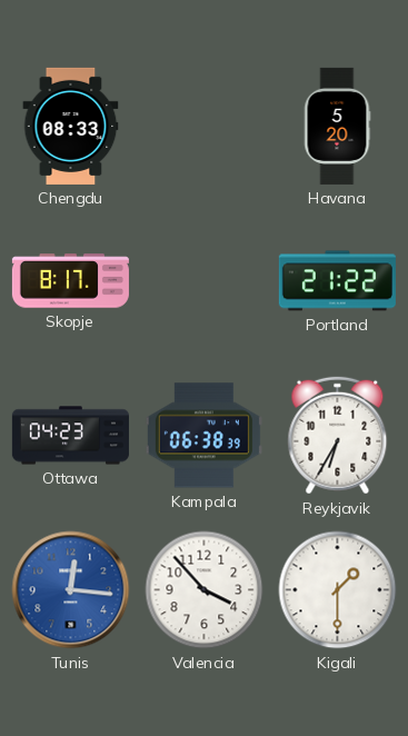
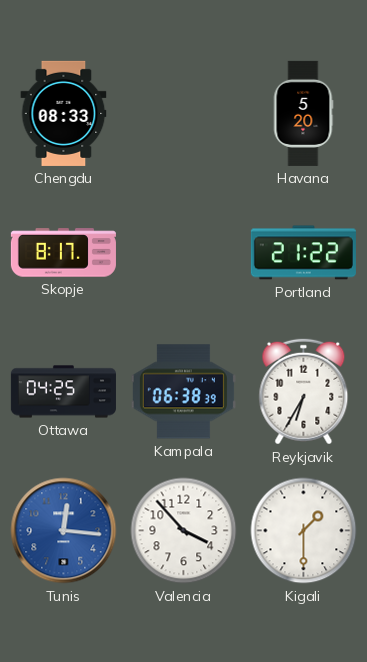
Ottawa: 04:23 -> 04:25
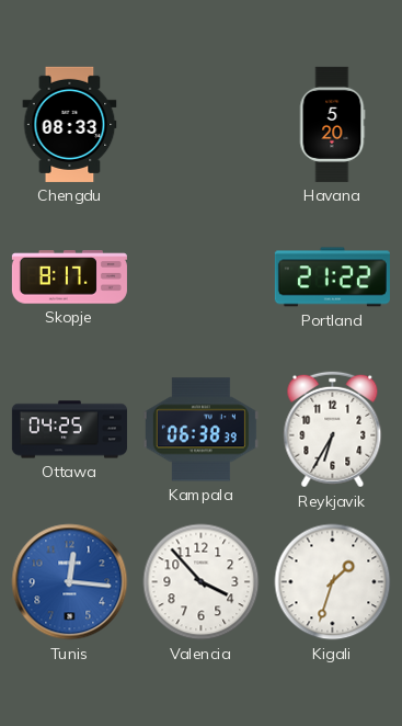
Kigali: 1:30 -> 1:33
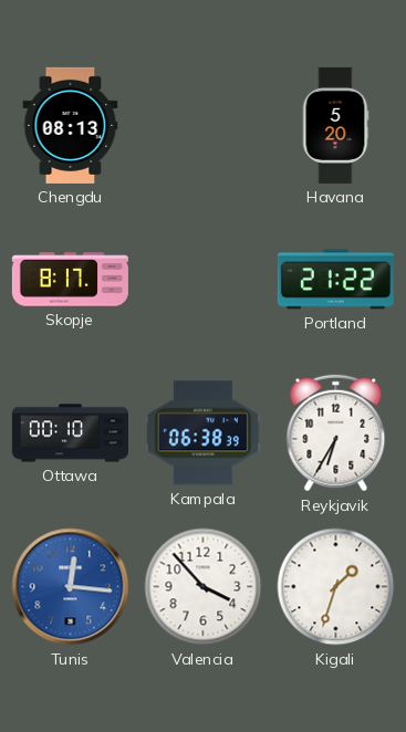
Chengdu: 08:33 -> 08:13
Ottawa: 04:25 -> 00:10
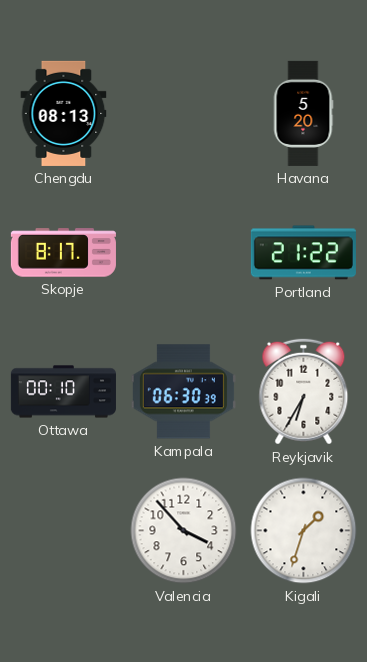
Kampala: 06:38 -> 06:30
Tunis: 12:16 -> none
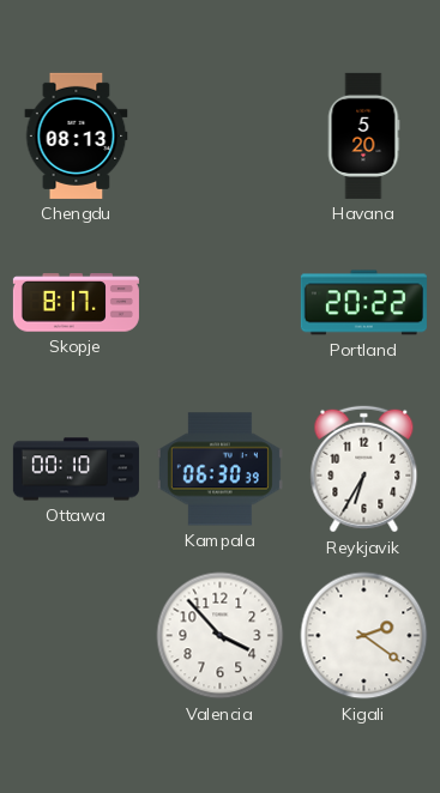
Portland: 21:22 -> 20:22
Kigali: 1:33 -> 2:21
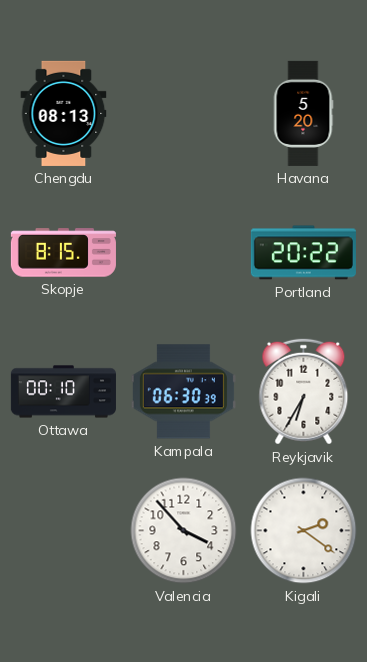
Skopje: 8:17 -> 8:15
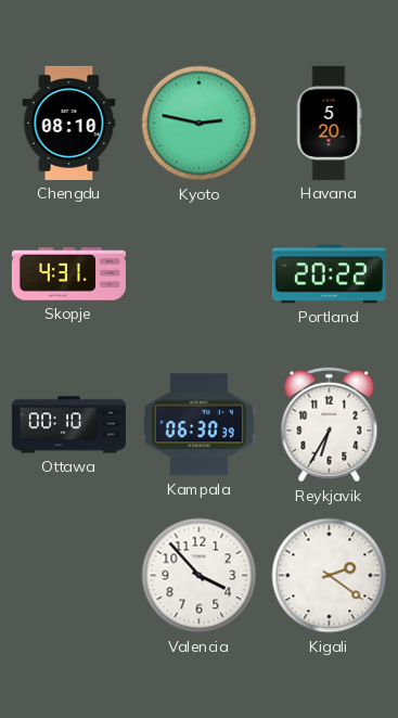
Chengdu: 08:13 -> 08:10
Kyoto: none -> 2:47
Skopje: 8:15 -> 4:31
